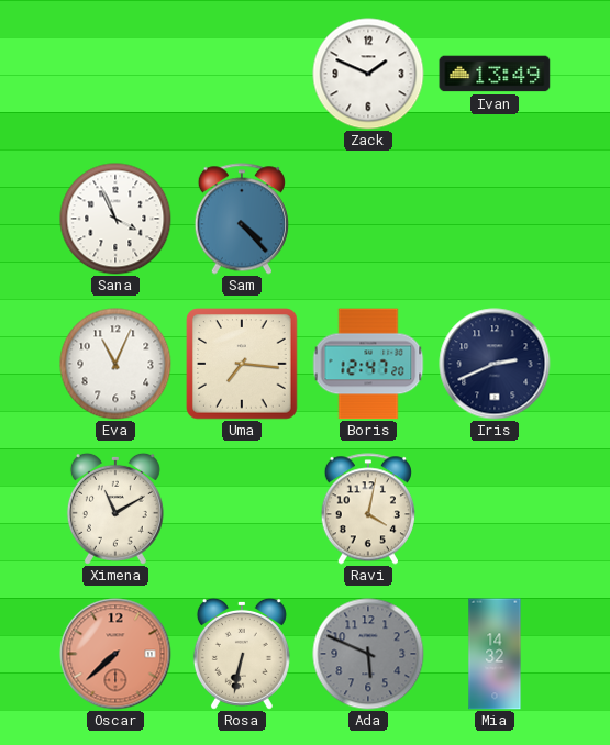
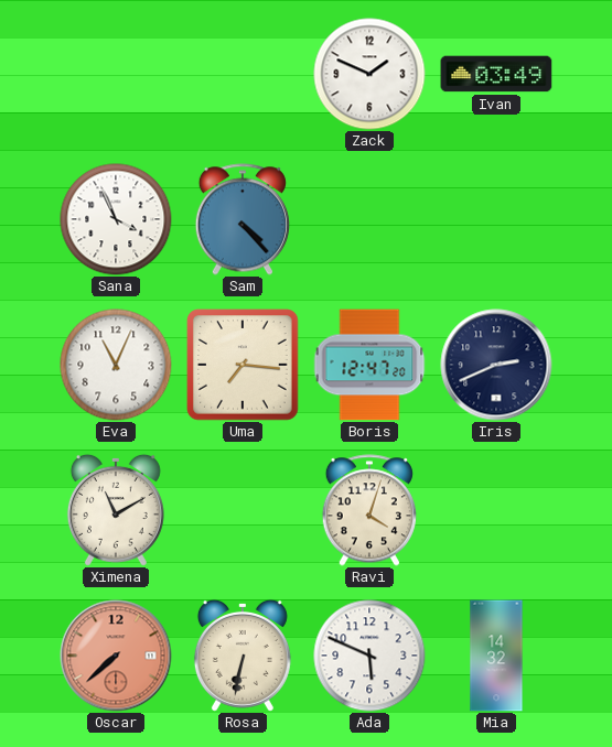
Ivan: 13:49 -> 03:49
Ravi: 4:02 -> 4:03
Ada dial: grey -> white
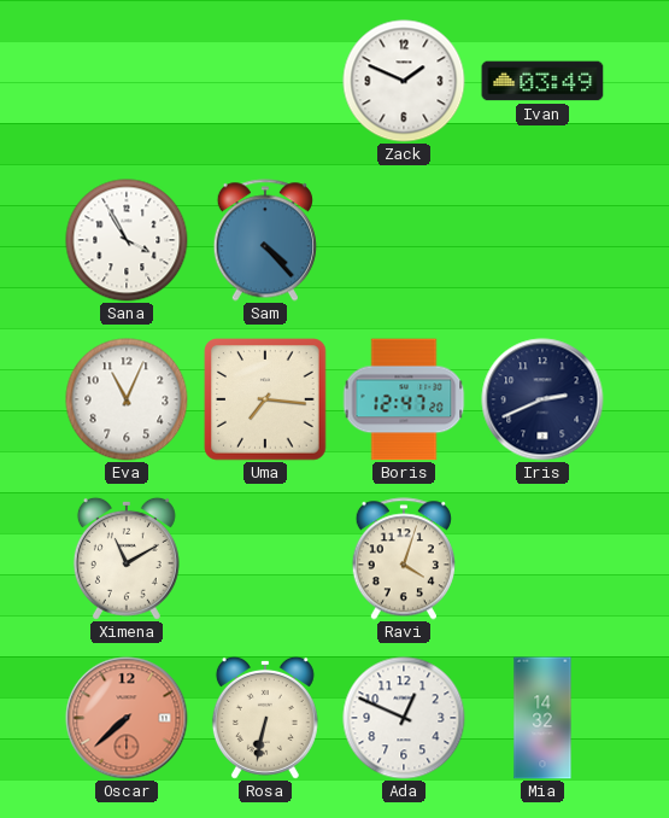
Sana: 3:56 -> 3:55
Ada: 5:49 -> 12:49
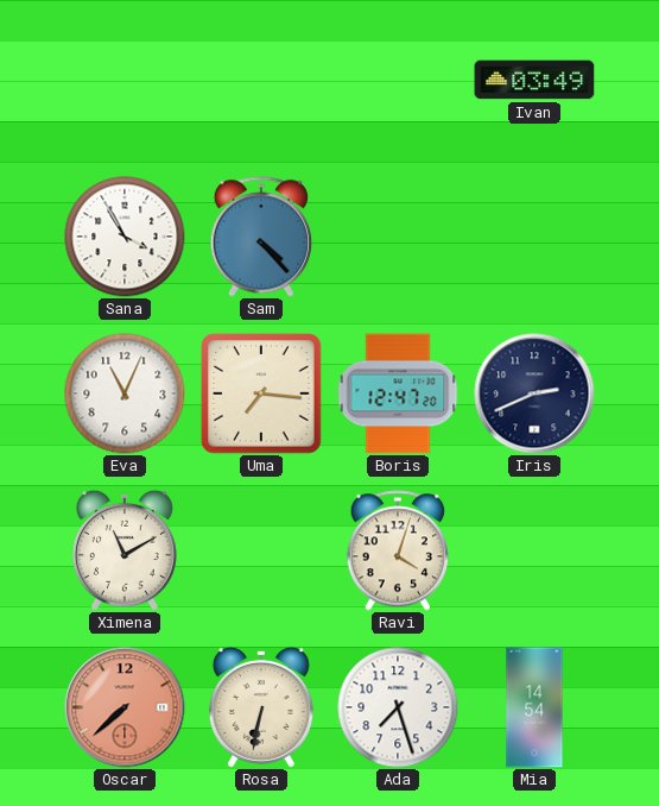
Zack: 1:49 -> none
Ada: 12:49 -> 7:27
Mia: 14:32 -> 14:54
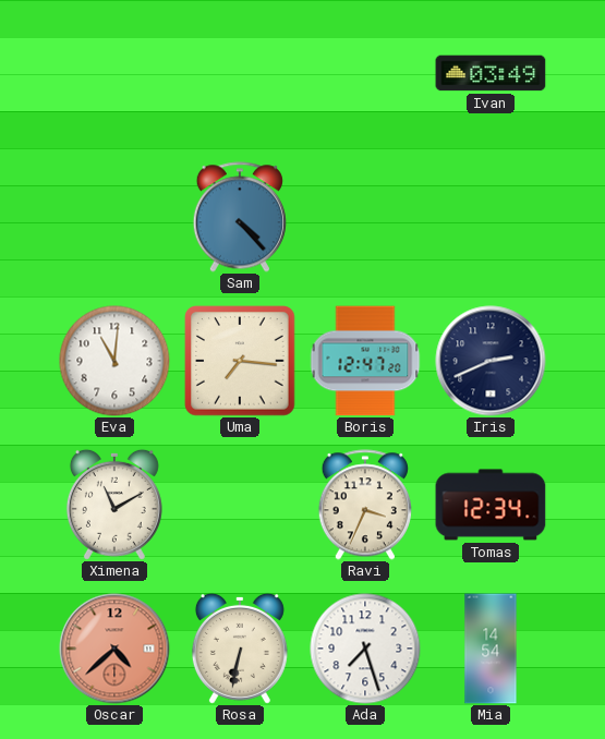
Sana: 3:55 -> none
Eva: 11:04 -> 11:01
Ravi: 4:03 -> 3:34
Tomas: none -> 12:34
Oscar: 7:38 -> 4:38
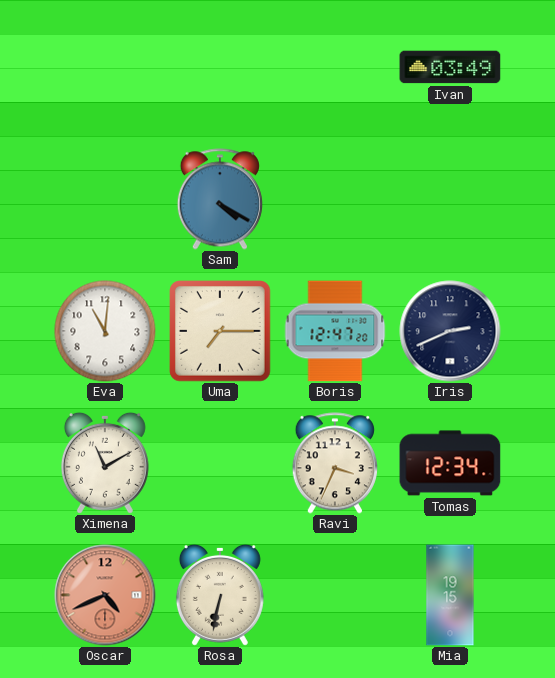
Sam: 4:23 -> 4:20
Uma: 7:16 -> 7:15
Oscar: 4:38 -> 4:41
Ada: 7:27 -> none
Mia: 14:54 -> 19:15
